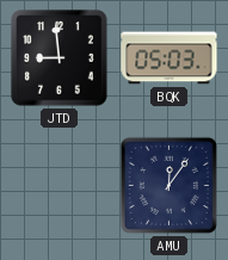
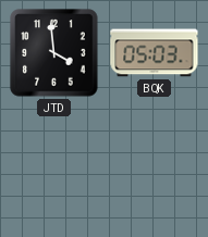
JTD: 8:59 -> 3:59
AMU: 12:06 -> none
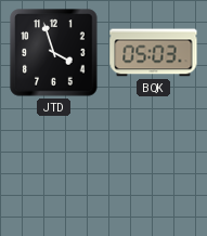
JTD: 3:59 -> 3:57
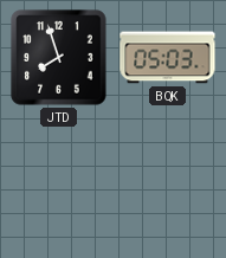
JTD: 3:57 -> 7:57
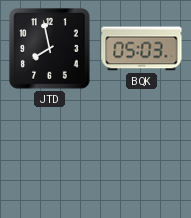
JTD: 7:57 -> 7:58
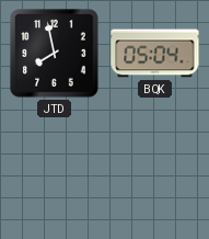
BQK: 05:03 -> 05:04
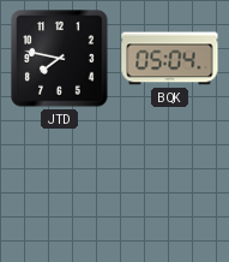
JTD: 7:58 -> 7:47
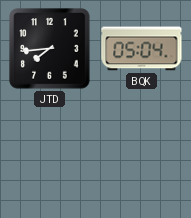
JTD: 7:47 -> 7:44
